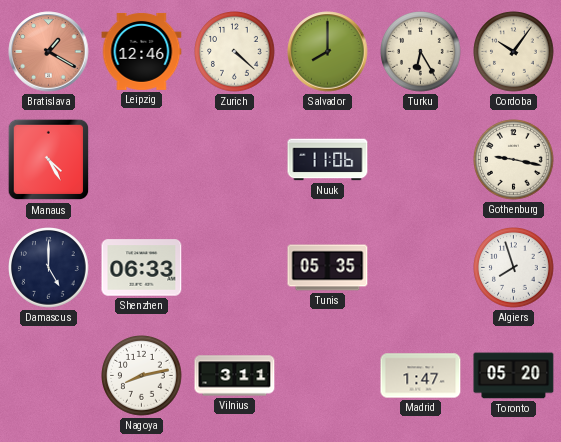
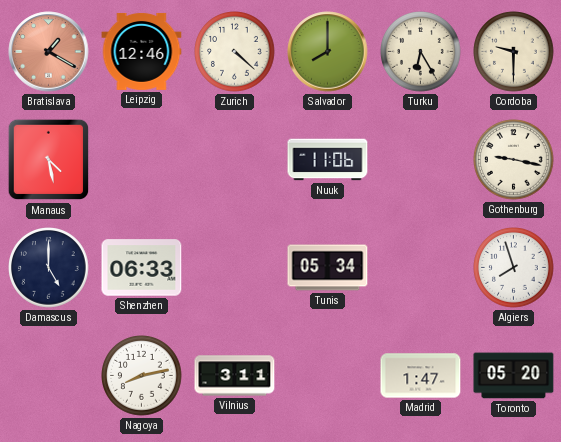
Cordoba: 10:06 -> 9:30
Manaus: 4:25 -> 4:28
Tunis: 05:35 -> 05:34
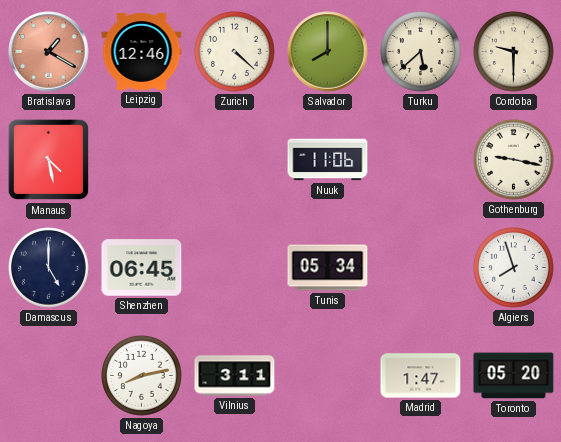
Turku: 6:25 -> 5:38
Shenzhen: 06:33 -> 06:45
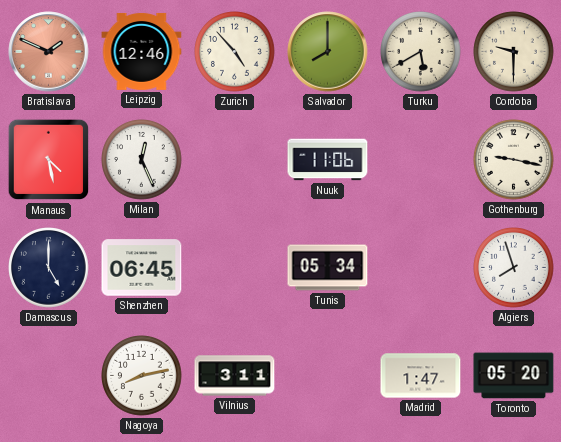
Bratislava: 1:20 -> 1:49
Zurich: 4:22 -> 4:53
Turku: 5:38 -> 5:40
Milan: none -> 12:26
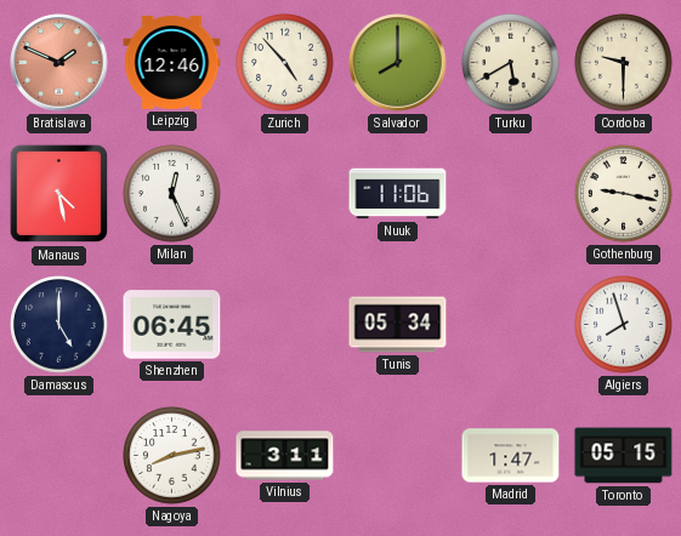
Toronto: 05:20 -> 05:15
